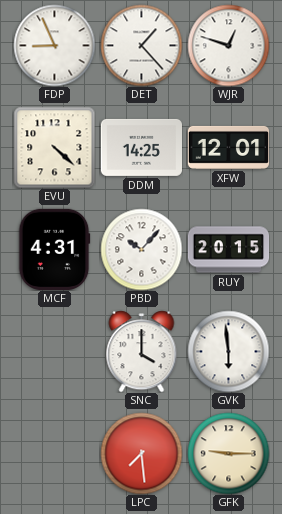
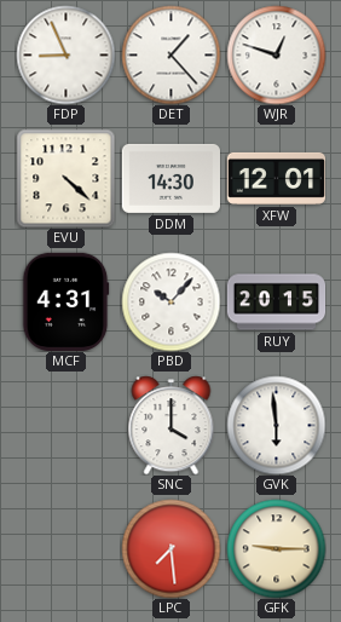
DDM: 14:25 -> 14:30
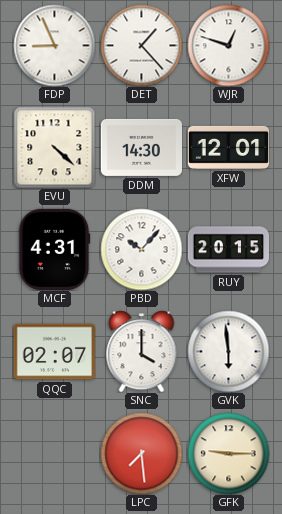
QQC: none -> 02:07
